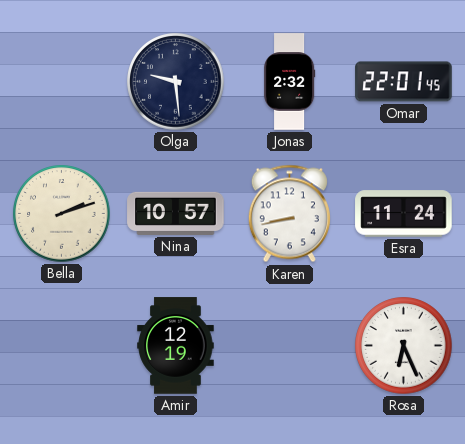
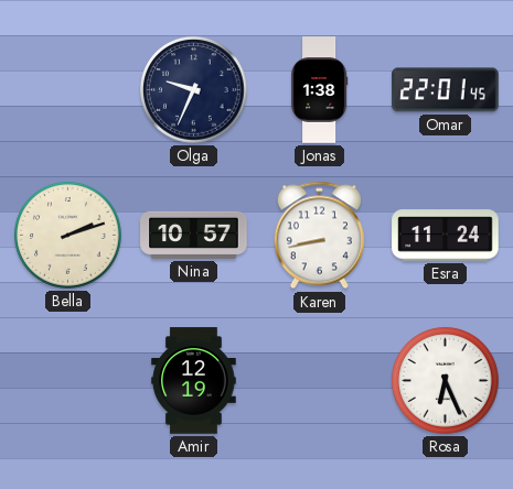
Olga: 9:29 -> 9:34
Jonas: 2:32 -> 1:38
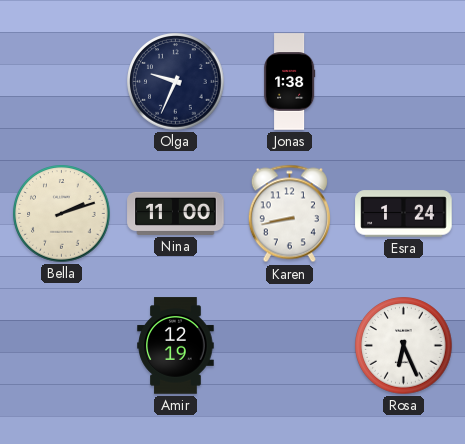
Omar: 22:01 -> none
Nina: 10:57 -> 11:00
Esra: 11:24 -> 1:24
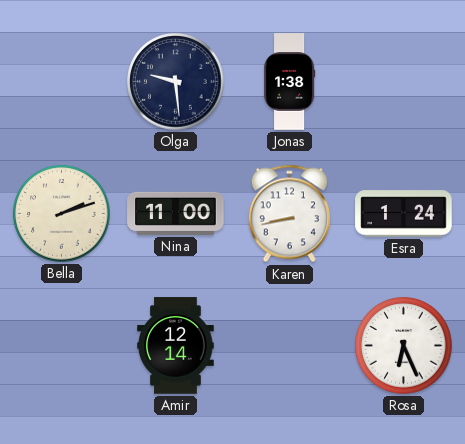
Olga: 9:34 -> 9:29
Amir: 12:19 -> 12:14
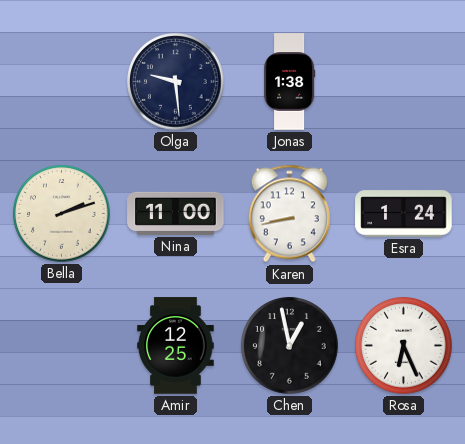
Amir: 12:14 -> 12:25
Chen: none -> 12:58
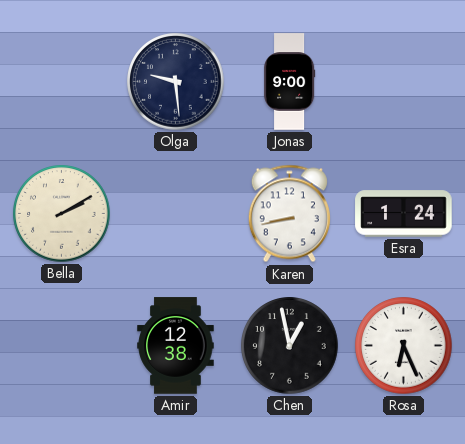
Jonas: 1:38 -> 9:00
Bella: 2:12 -> 2:10
Nina: 11:00 -> none
Amir: 12:25 -> 12:38
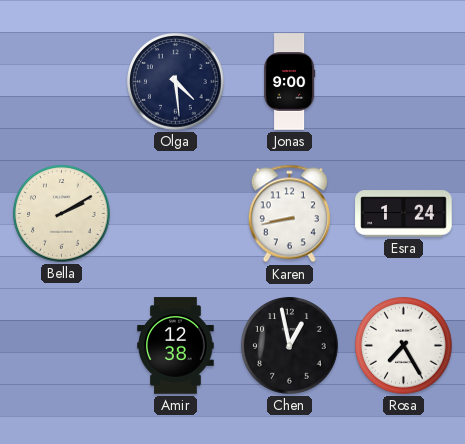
Olga: 9:29 -> 4:29
Rosa: 6:26 -> 7:25
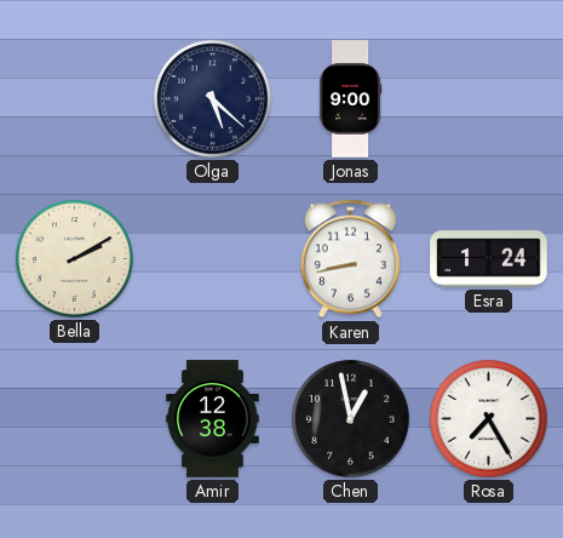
Olga: 4:29 -> 5:22
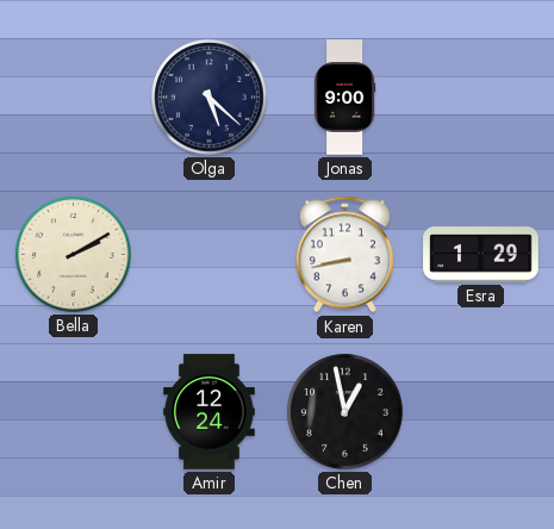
Esra: 1:24 -> 1:29
Amir: 12:38 -> 12:24
Rosa: 7:25 -> none
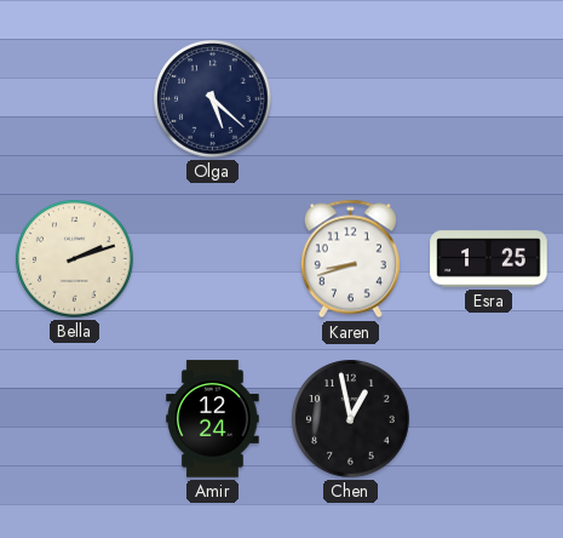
Jonas: 9:00 -> none
Bella: 2:10 -> 2:12
Karen: 8:43 -> 8:42
Esra: 1:29 -> 1:25
